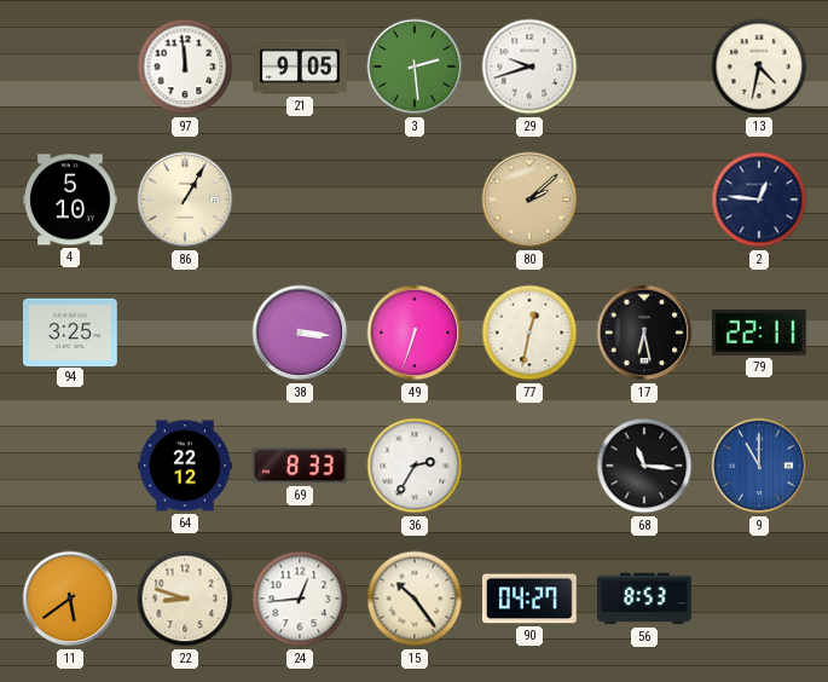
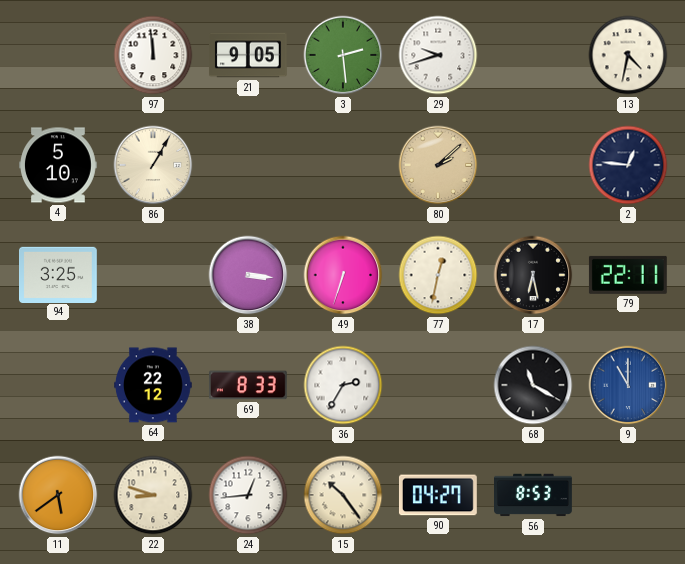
68: 11:16 -> 11:20
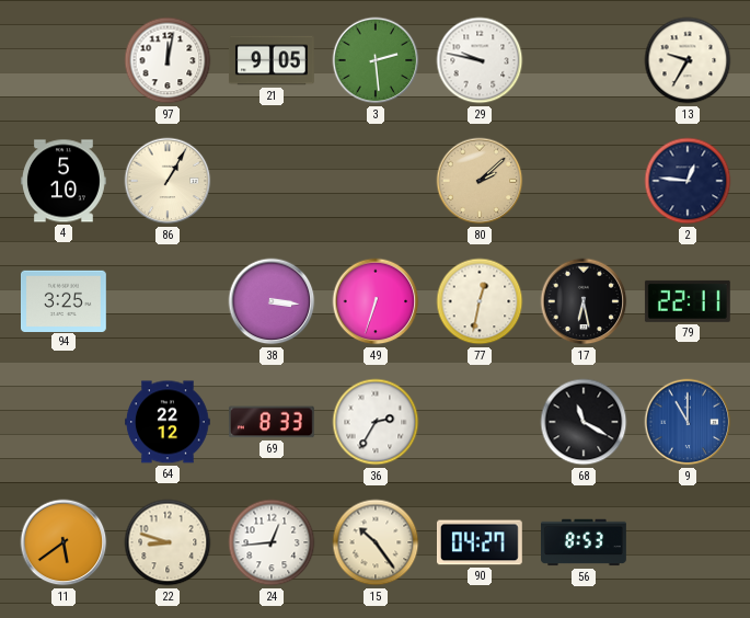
97: 11:59 -> 12:02
29: 9:42 -> 9:47
13: 4:32 -> 9:35
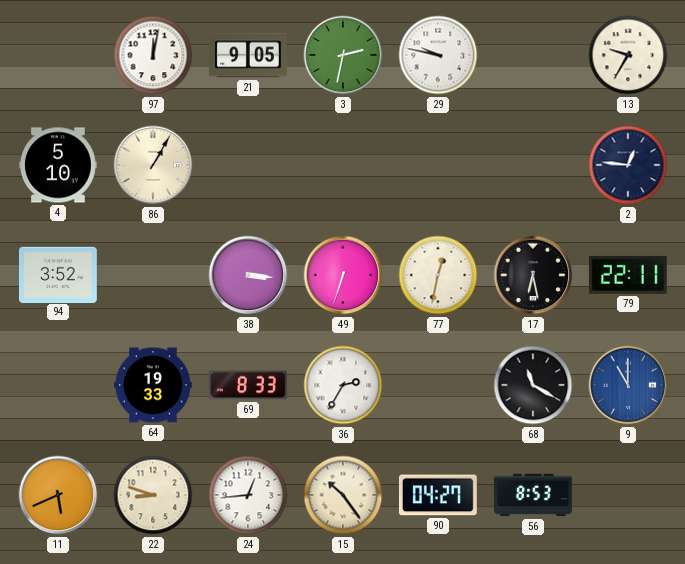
3: 2:29 -> 2:32
80: 2:08 -> none
94: 3:25 -> 3:52
64: 22:12 -> 19:33
11: 5:39 -> 5:41
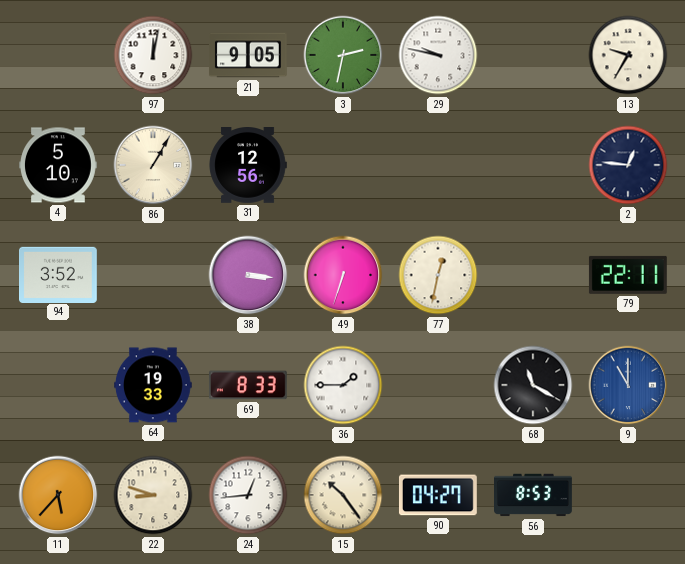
31: none -> 12:56
17: 6:28 -> none
36: 2:35 -> 1:45
11: 5:41 -> 5:37
